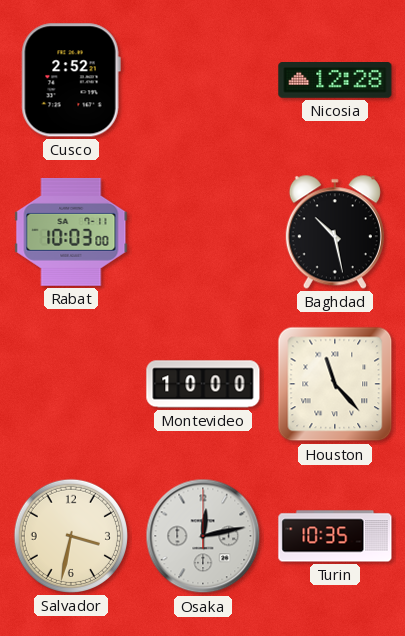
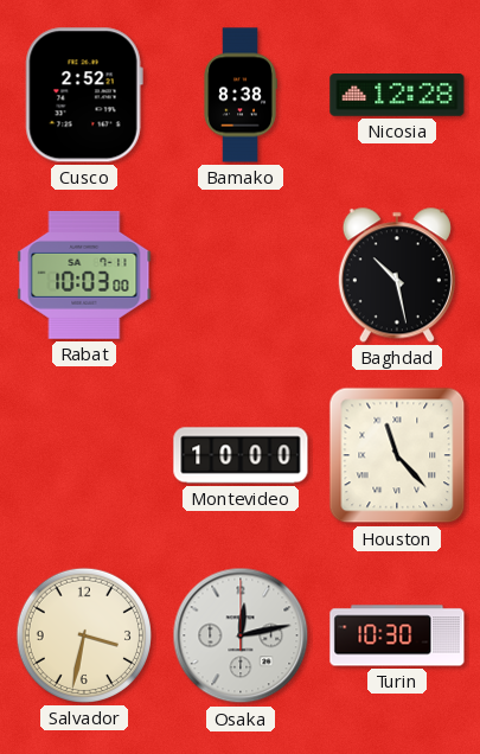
Bamako: none -> 8:38
Turin: 10:35 -> 10:30
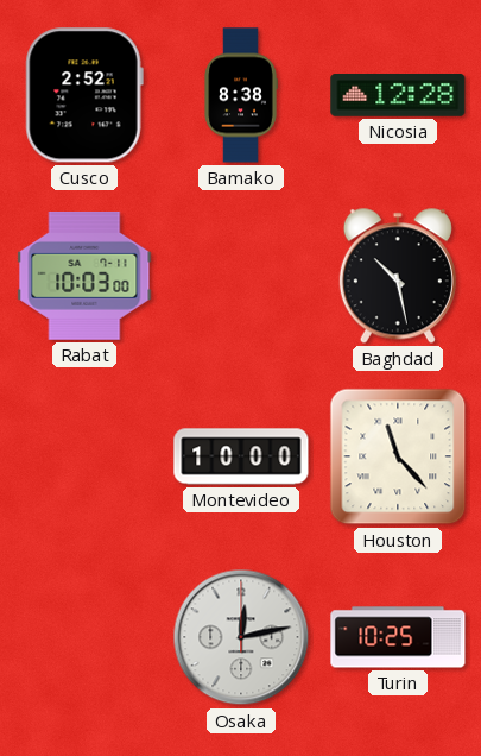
Salvador: 3:32 -> none
Turin: 10:30 -> 10:25
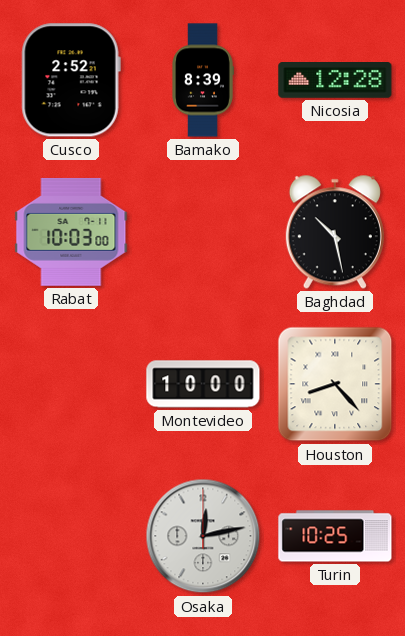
Bamako: 8:38 -> 8:39
Houston: 11:23 -> 8:23
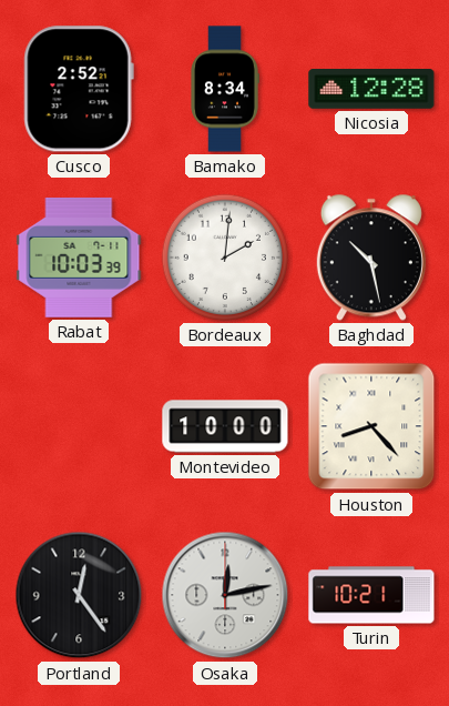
Bamako: 8:39 -> 8:34
Rabat: 10:03:00 -> 10:03:39
Bordeaux: none -> 2:01
Portland: none -> 12:24
Turin: 10:25 -> 10:21
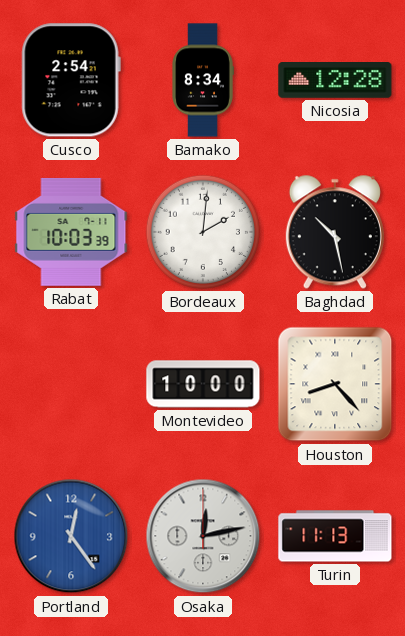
Cusco: 2:52 -> 2:54
Portland dial: black -> blue
Turin: 10:21 -> 11:13
